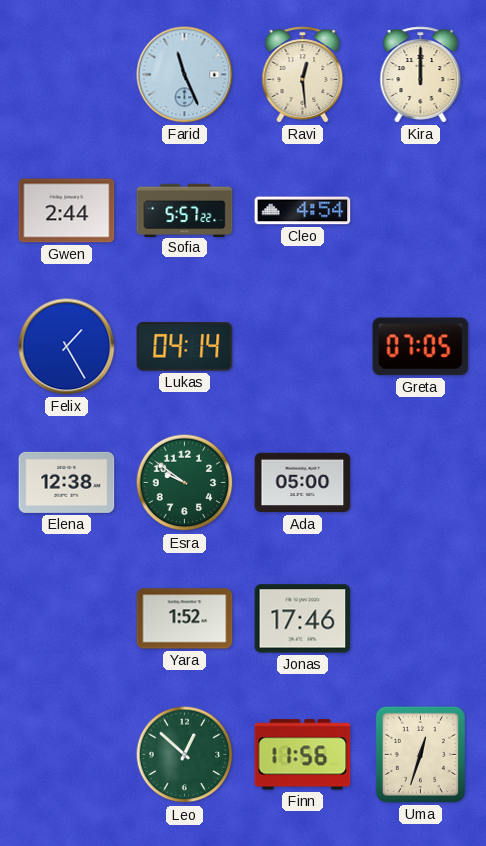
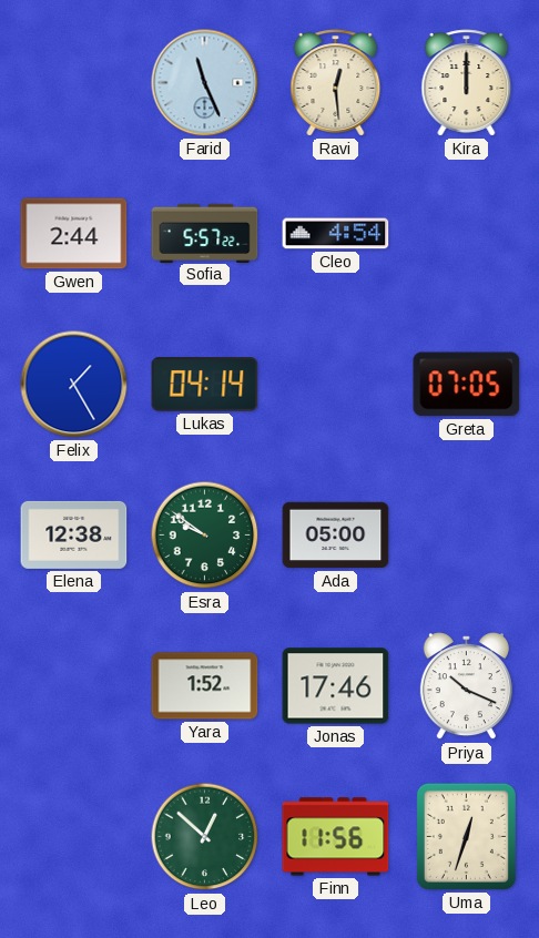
Priya: none -> 10:19
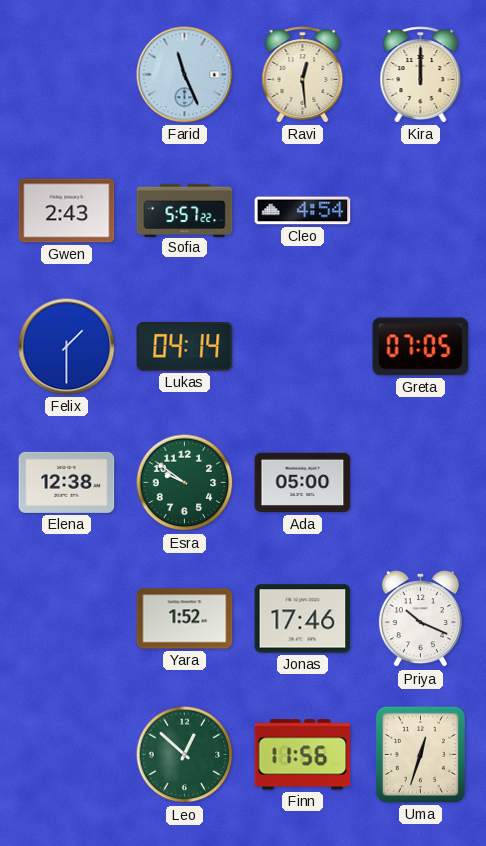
Gwen: 2:44 -> 2:43
Felix: 1:25 -> 1:30
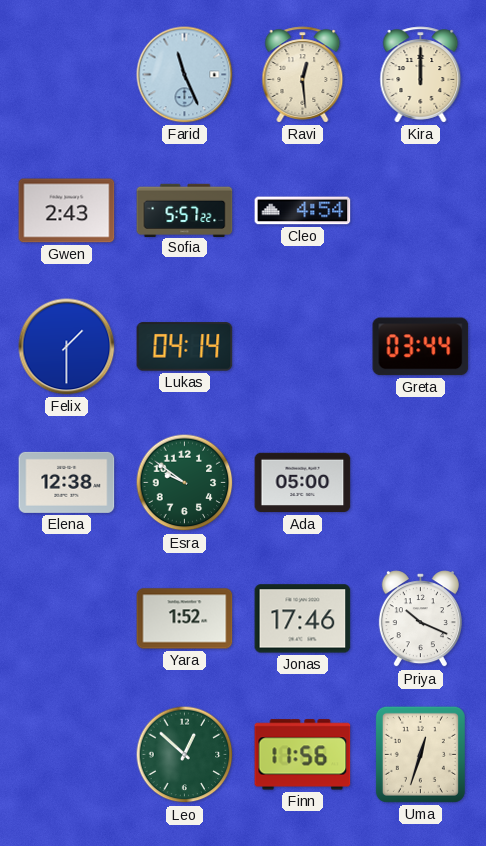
Greta: 07:05 -> 03:44
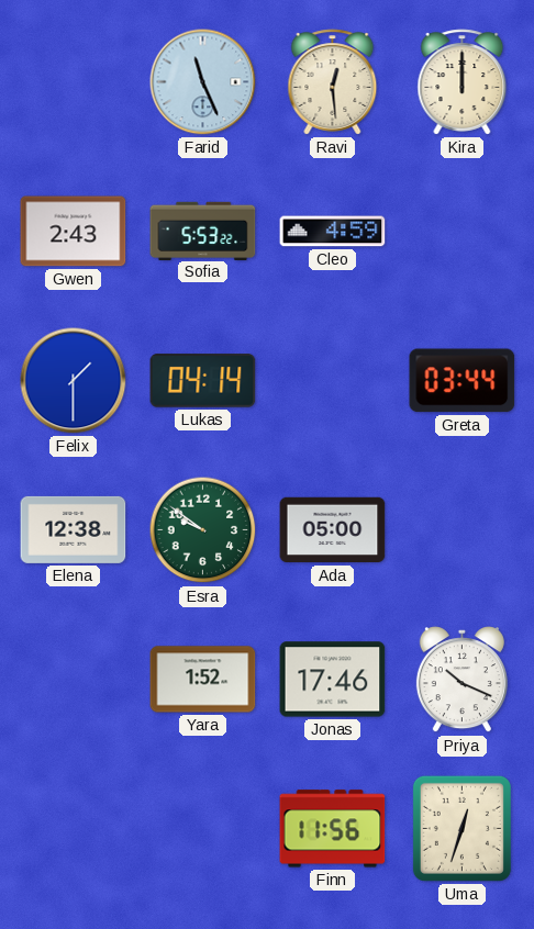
Sofia: 5:57 -> 5:53
Cleo: 4:54 -> 4:59
Leo: 12:52 -> none
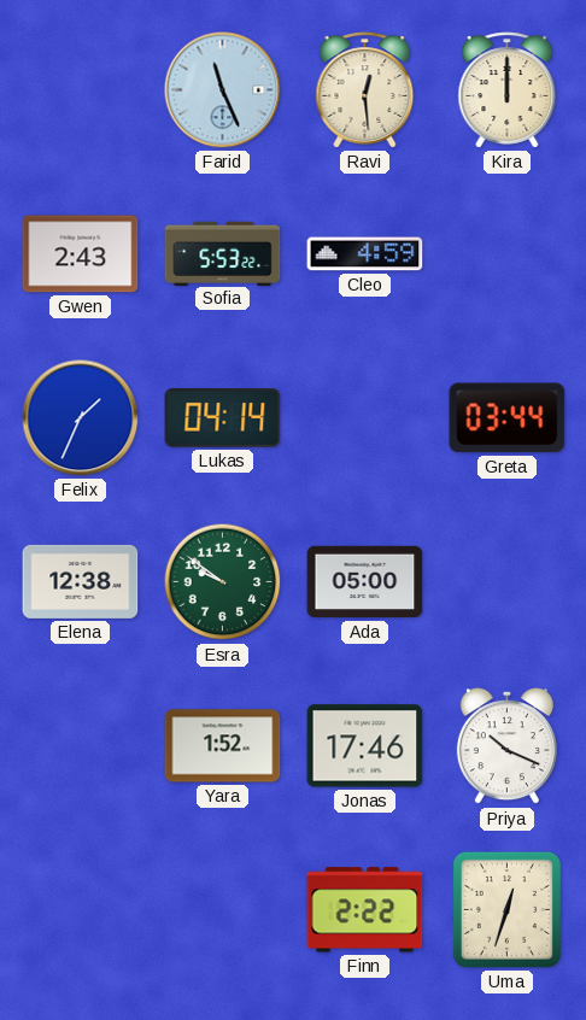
Felix: 1:30 -> 1:34
Finn: 11:56 -> 2:22
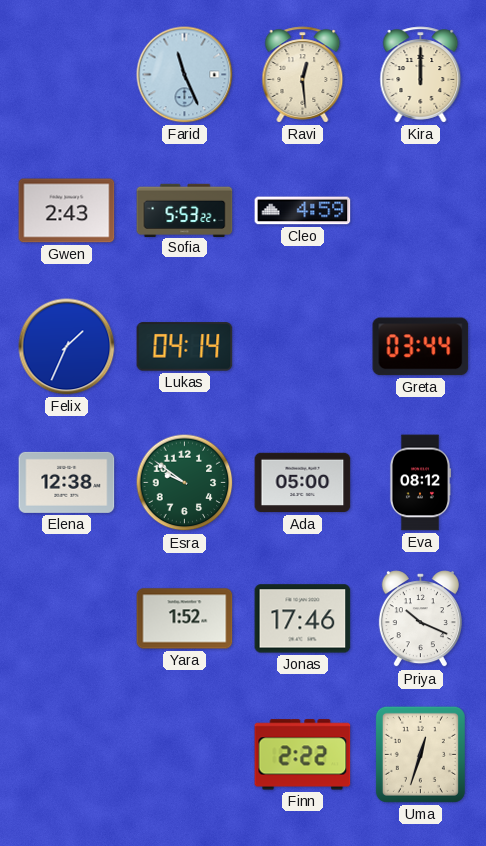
Eva: none -> 08:12
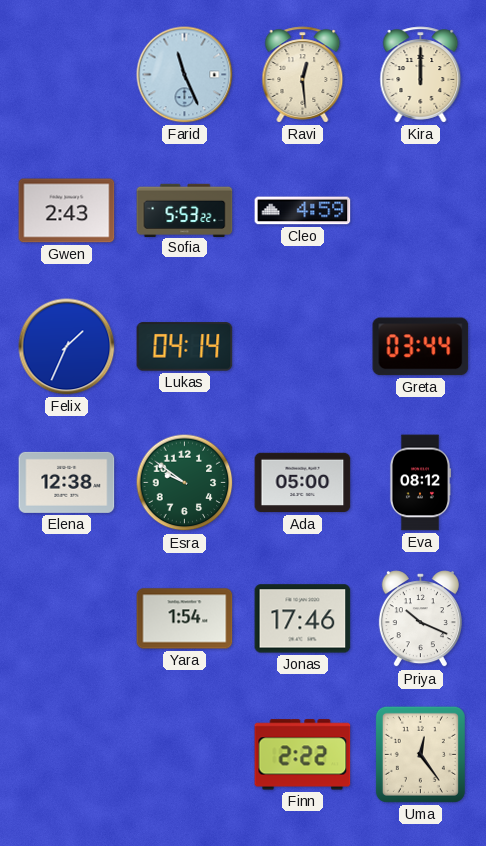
Yara: 1:52 -> 1:54
Uma: 12:33 -> 12:24
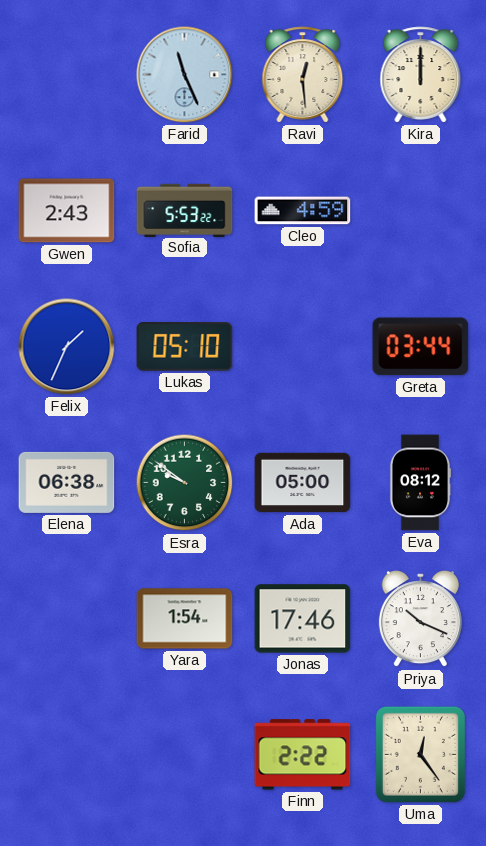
Lukas: 04:14 -> 05:10
Elena: 12:38 -> 06:38
